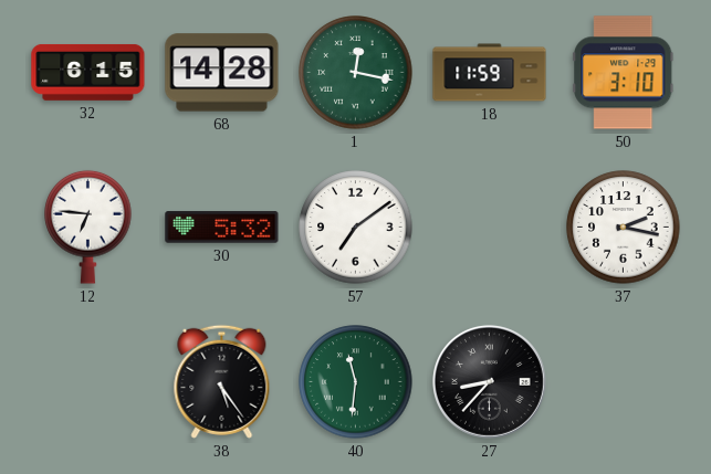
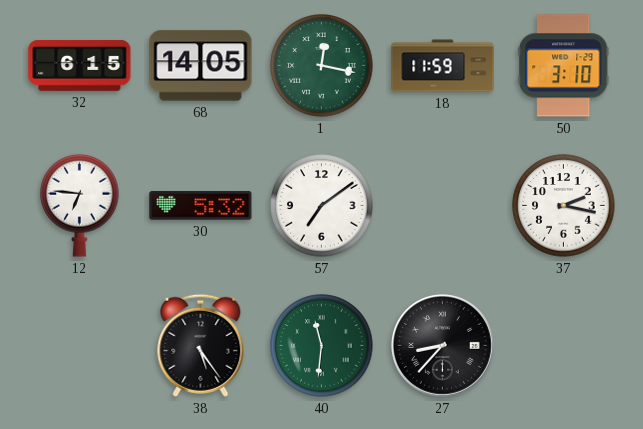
68: 14:28 -> 14:05
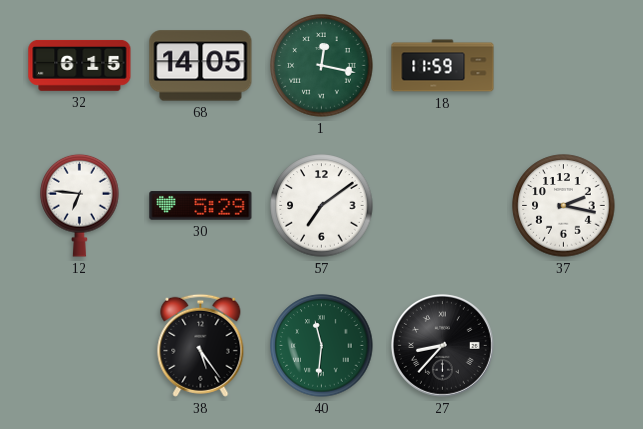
50: 3:10 -> none
30: 5:32 -> 5:29
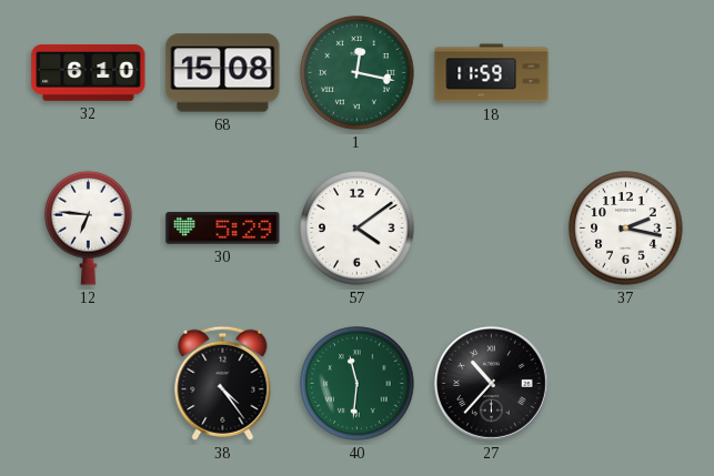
32: 6:15 -> 6:10
68: 14:05 -> 15:08
57: 7:09 -> 4:09
38: 5:24 -> 4:24
27: 8:37 -> 10:37
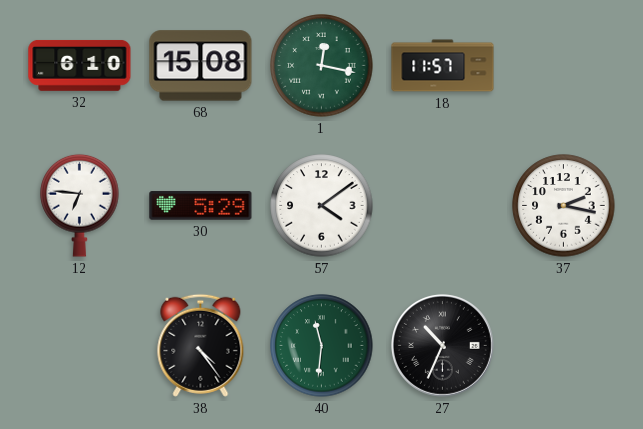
18: 11:59 -> 11:57
27: 10:37 -> 10:34
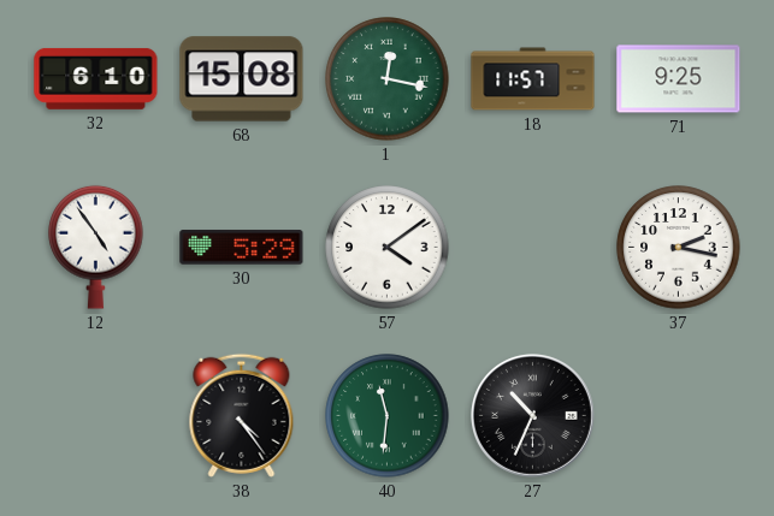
71: none -> 9:25
12: 6:46 -> 4:54
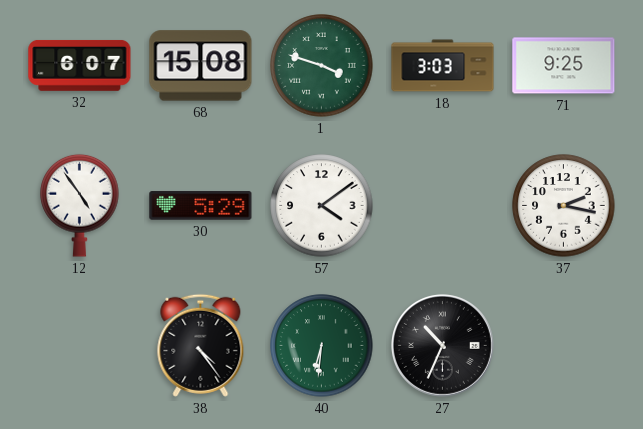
32: 6:10 -> 6:07
1: 12:17 -> 3:48
18: 11:57 -> 3:03
40: 11:31 -> 6:31
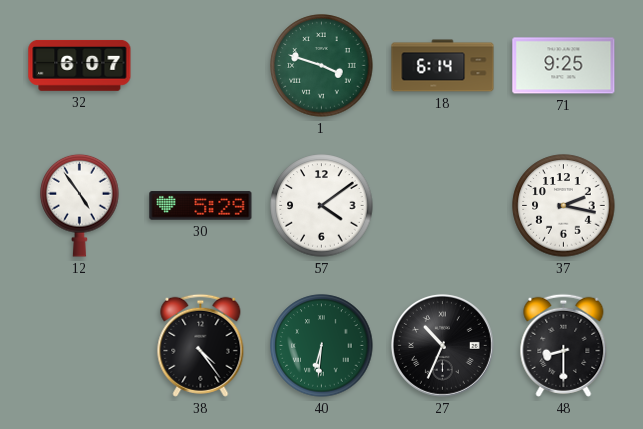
68: 15:08 -> none
18: 3:03 -> 6:14
48: none -> 8:30
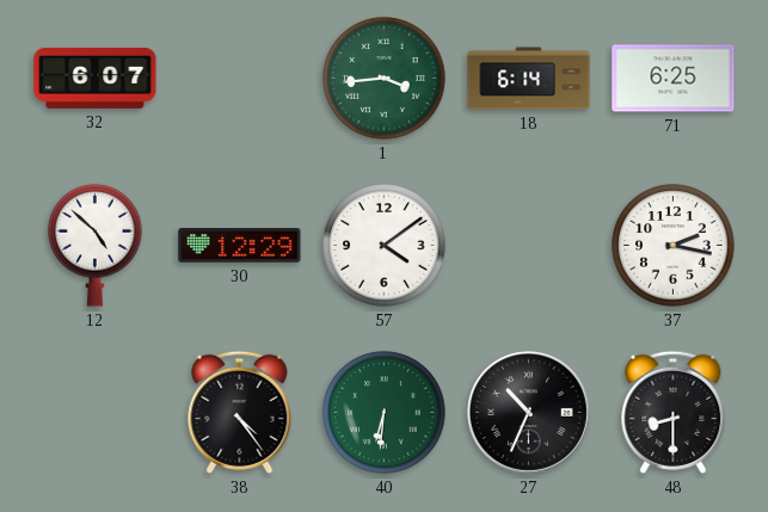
1: 3:48 -> 3:44
71: 9:25 -> 6:25
12: 4:54 -> 4:52
30: 5:29 -> 12:29
